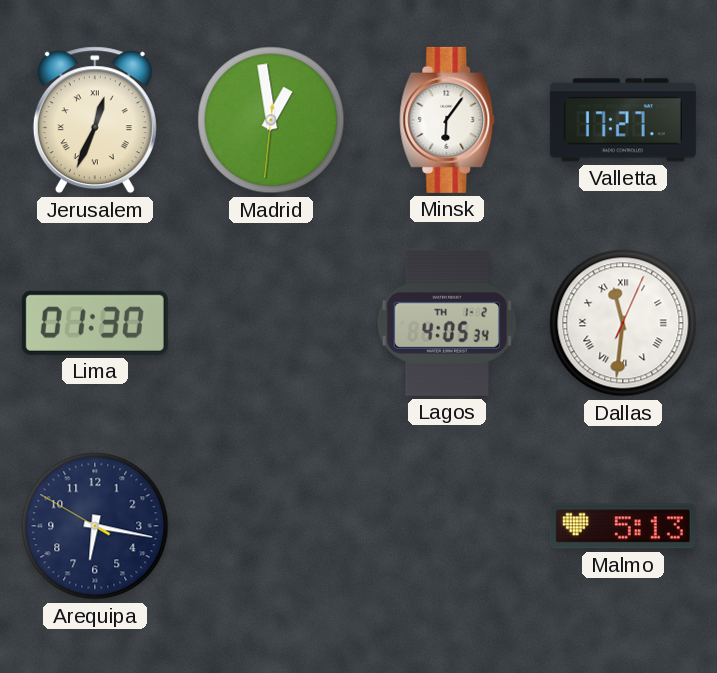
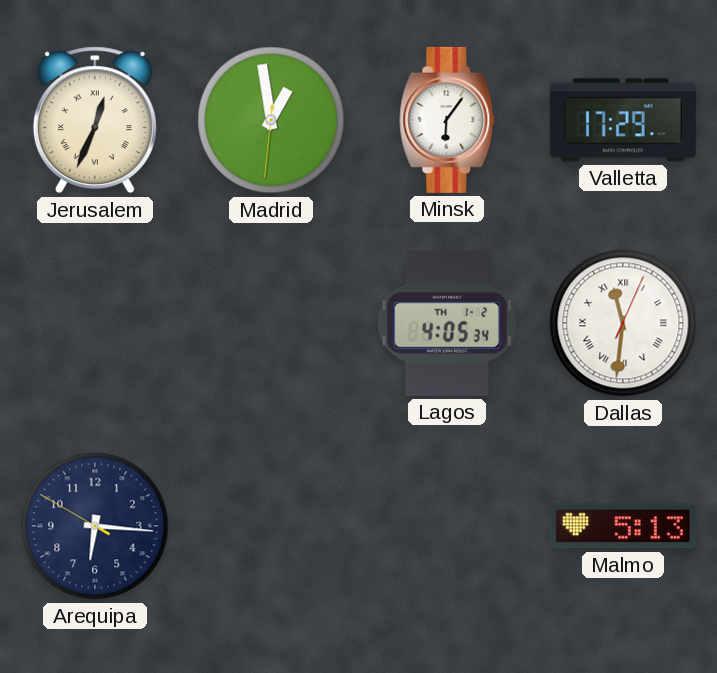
Valletta: 17:27 -> 17:29
Lima: 01:30 -> none
Arequipa: 6:16 -> 6:15
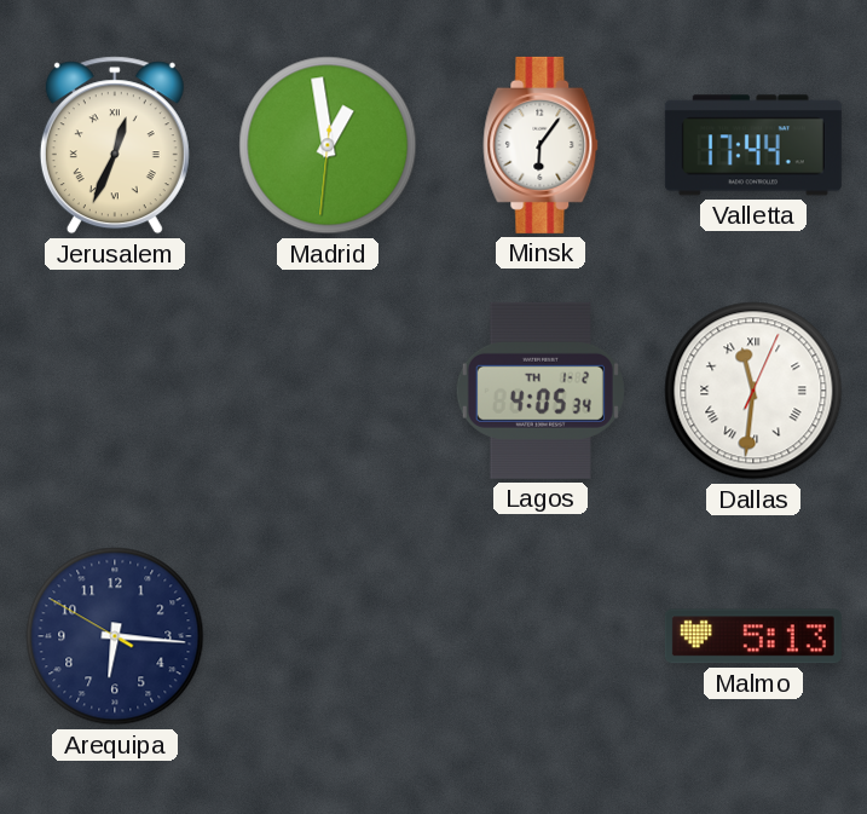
Valletta: 17:29 -> 17:44
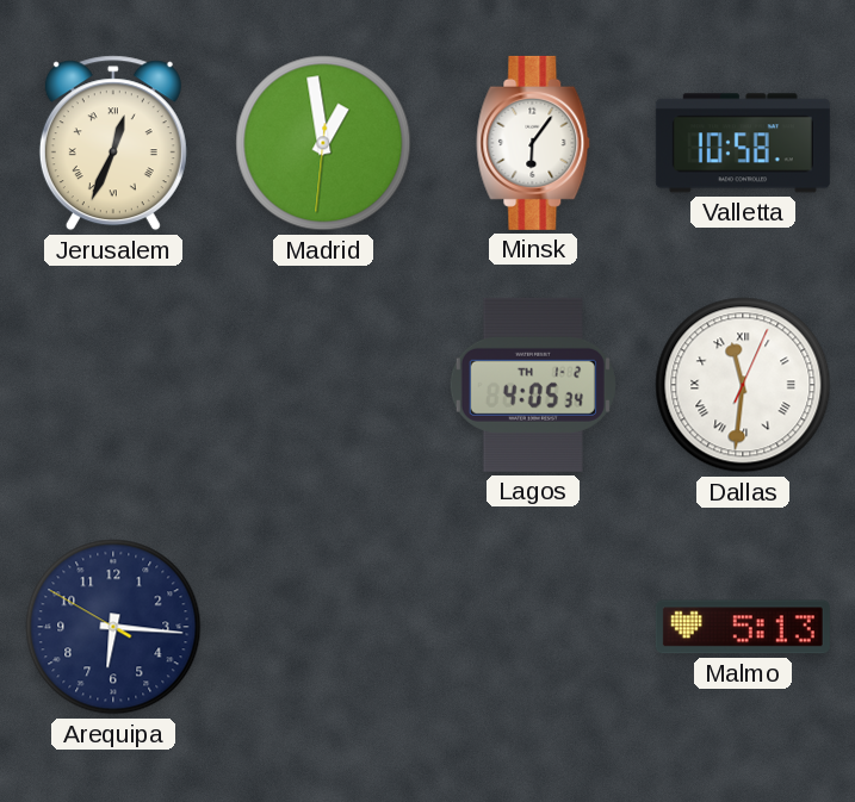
Valletta: 17:44 -> 10:58
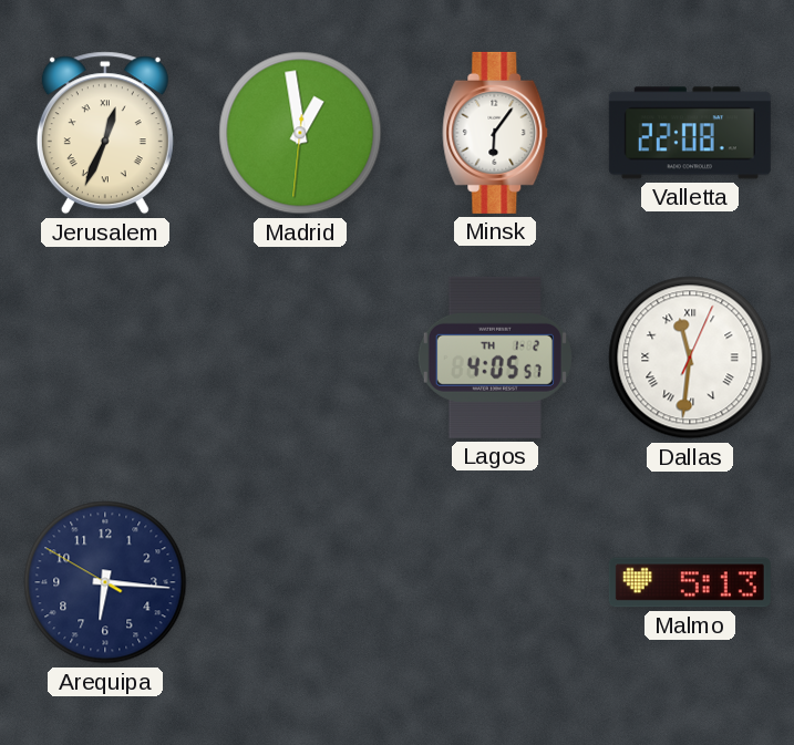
Valletta: 10:58 -> 22:08
Lagos: 4:05:34 -> 4:05:57
